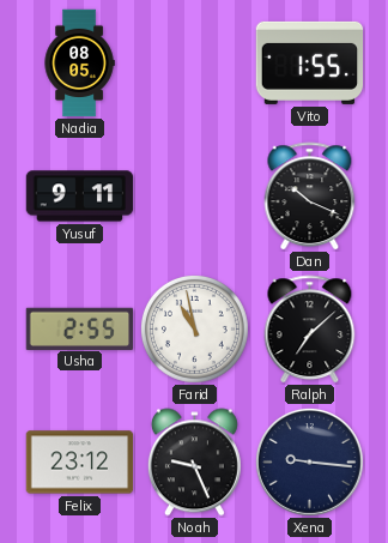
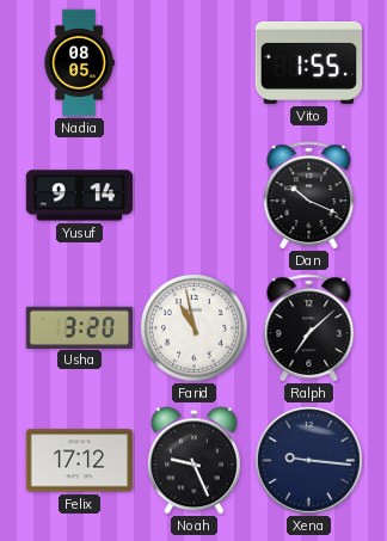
Yusuf: 9:11 -> 9:14
Usha: 2:55 -> 3:20
Felix: 23:12 -> 17:12
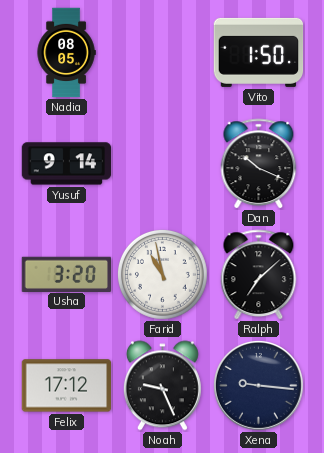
Vito: 1:55 -> 1:50
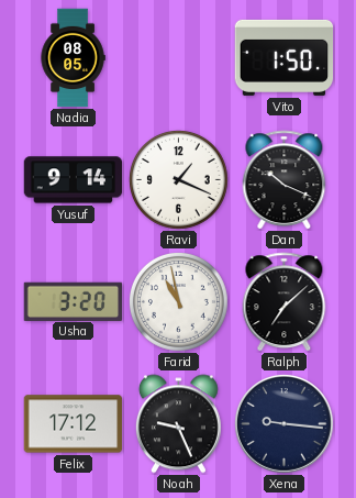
Ravi: none -> 1:19
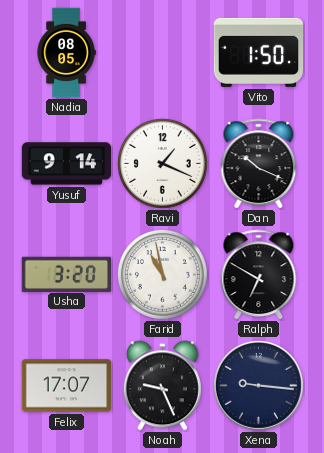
Ralph: 7:08 -> 6:50
Felix: 17:12 -> 17:07
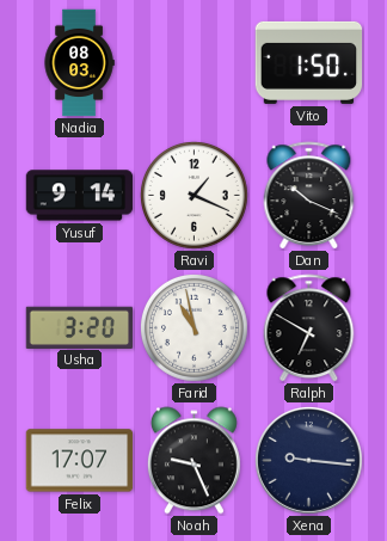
Nadia: 08:05 -> 08:03
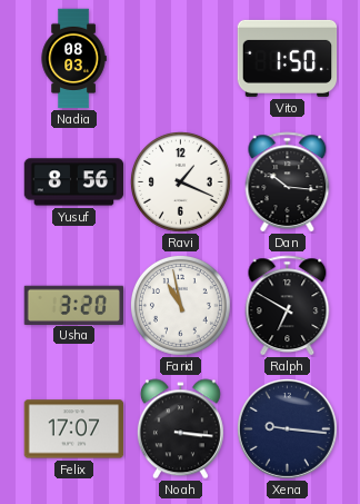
Yusuf: 9:14 -> 8:56
Dan: 10:19 -> 10:16
Noah: 9:26 -> 3:16
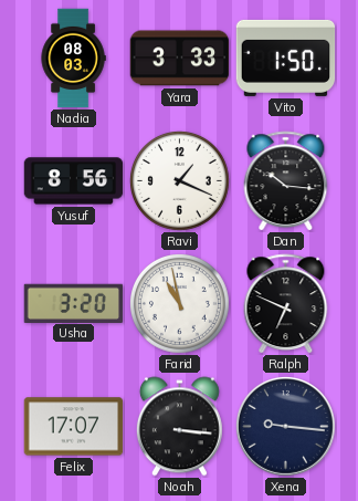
Yara: none -> 3:33
Ralph: 6:50 -> 6:49
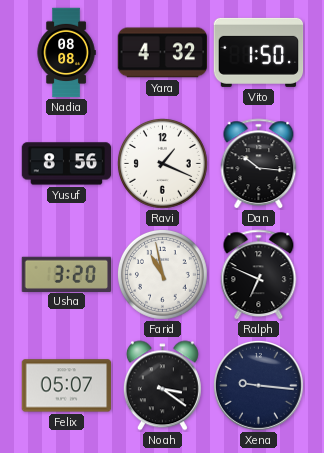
Nadia: 08:03 -> 08:08
Yara: 3:33 -> 4:32
Felix: 17:07 -> 05:07
Noah: 3:16 -> 3:21
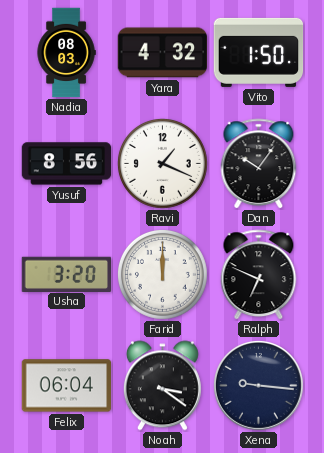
Nadia: 08:08 -> 08:03
Dan: 10:16 -> 10:06
Farid: 10:58 -> 12:00
Felix: 05:07 -> 06:04
